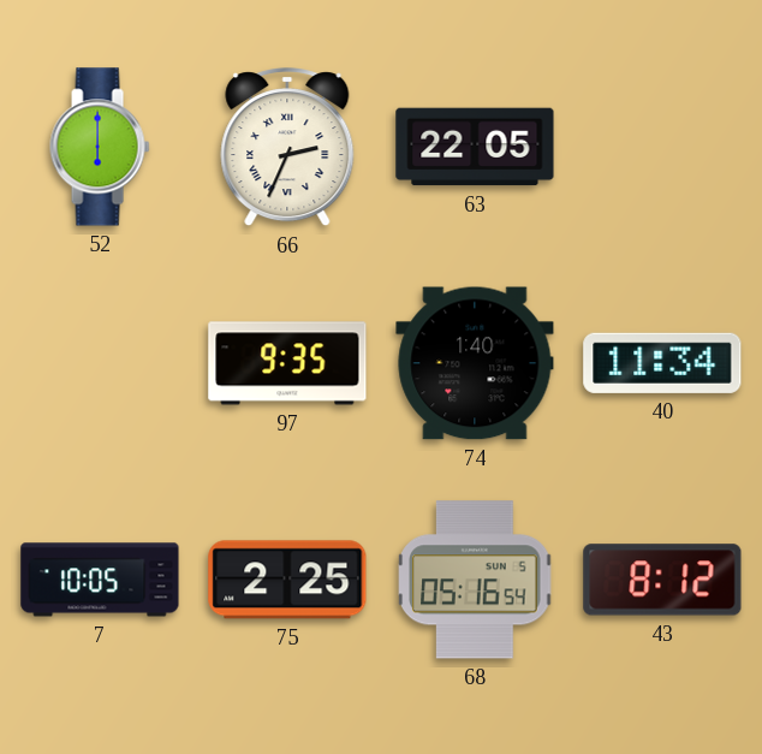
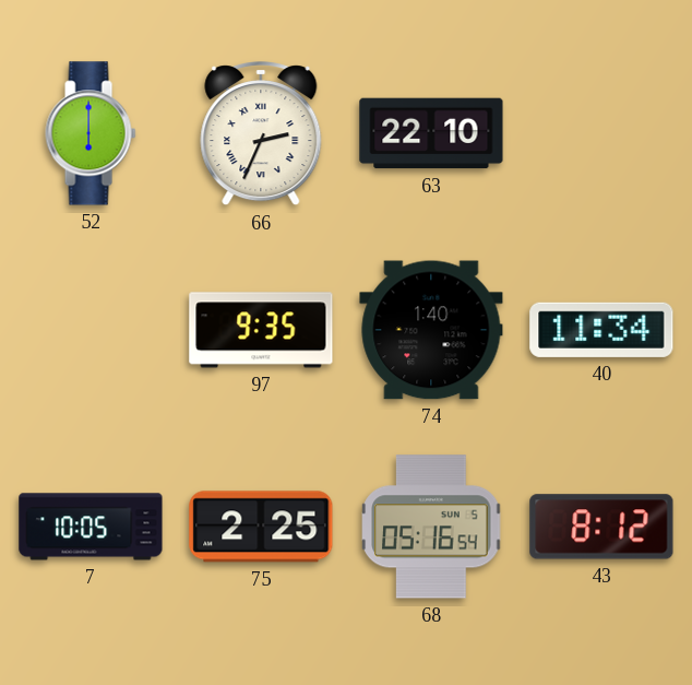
63: 22:05 -> 22:10
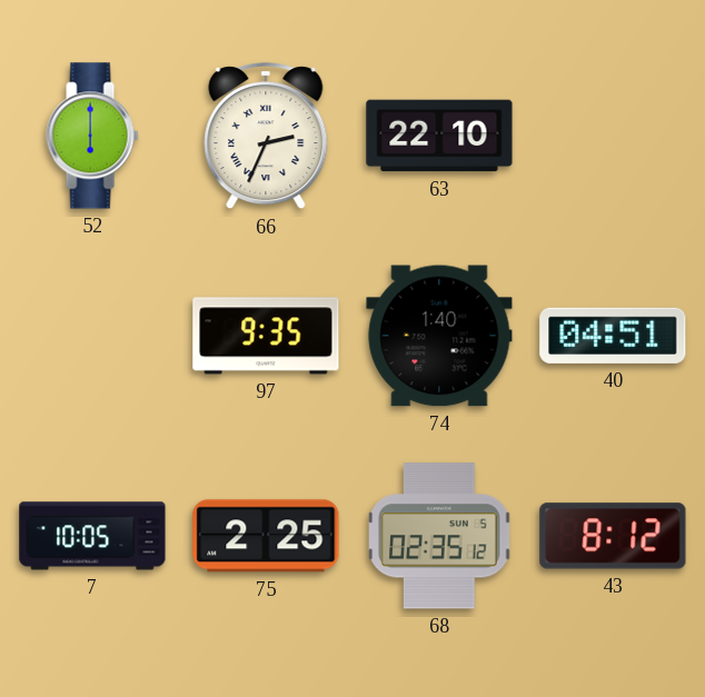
40: 11:34 -> 04:51
68: 05:16 -> 02:35
